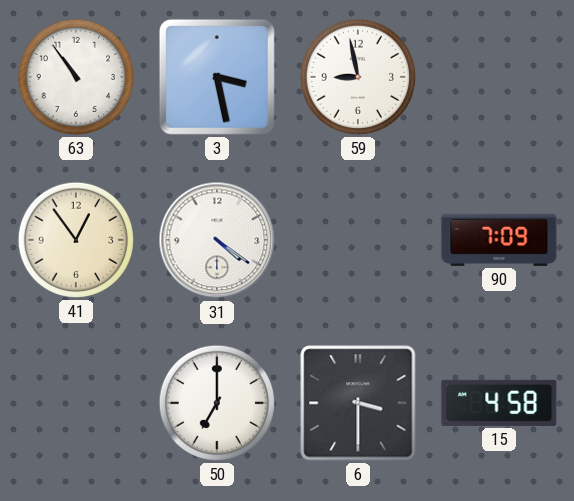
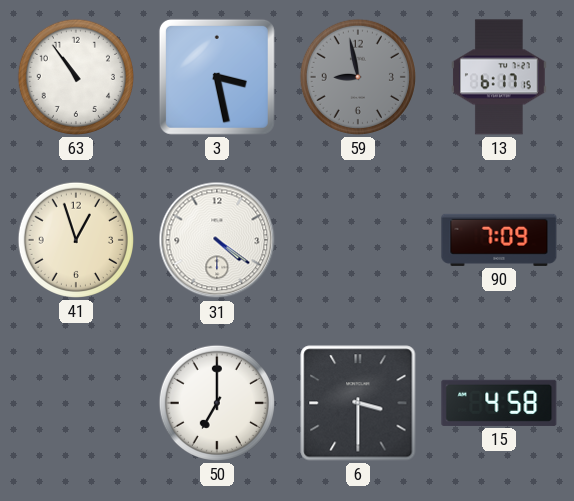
59 dial: white -> grey
13: none -> 6:17
41: 12:54 -> 12:57
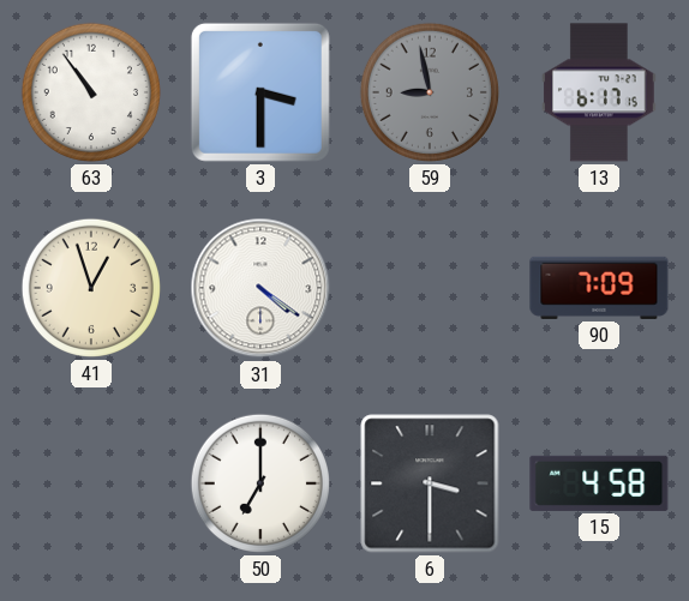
3: 3:28 -> 3:30
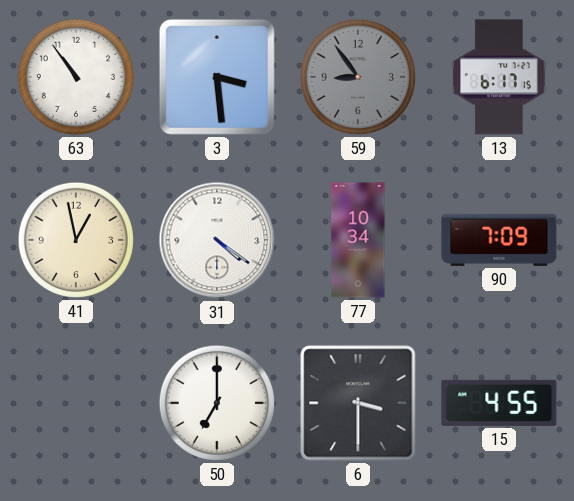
3: 3:30 -> 3:29
59: 8:58 -> 8:54
41: 12:57 -> 12:58
77: none -> 10:34
15: 4:58 -> 4:55
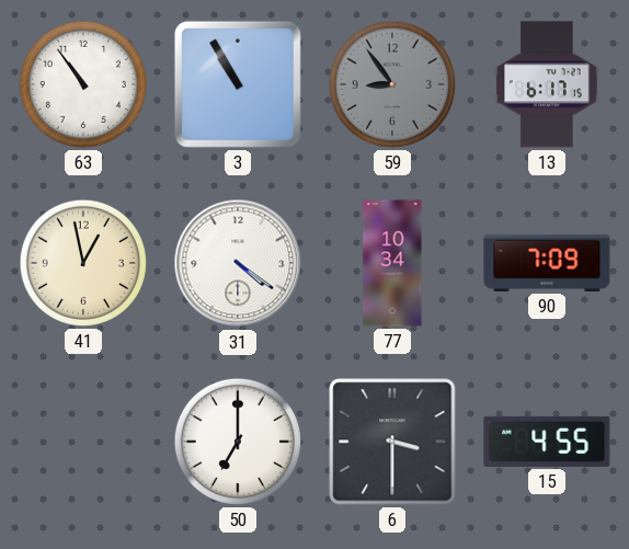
3: 3:29 -> 10:55
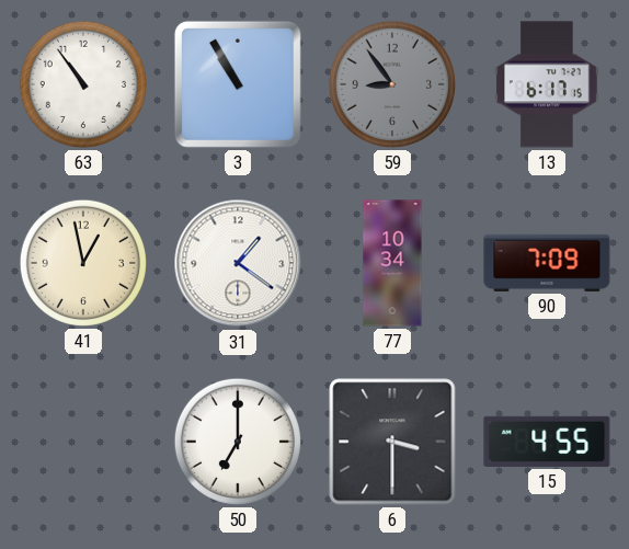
31: 4:21 -> 1:21
